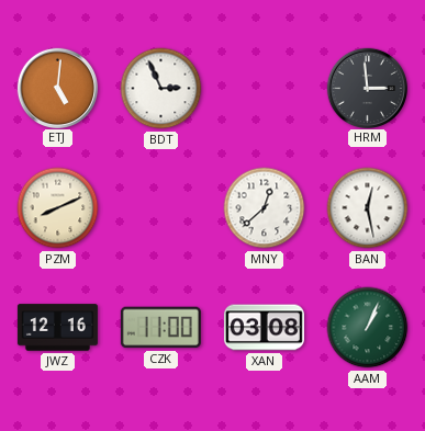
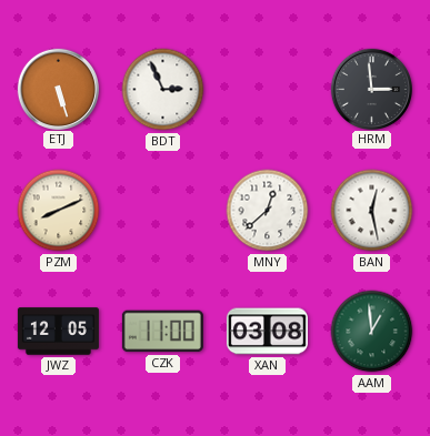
ETJ: 5:01 -> 5:27
JWZ: 12:16 -> 12:05
AAM: 1:04 -> 12:59
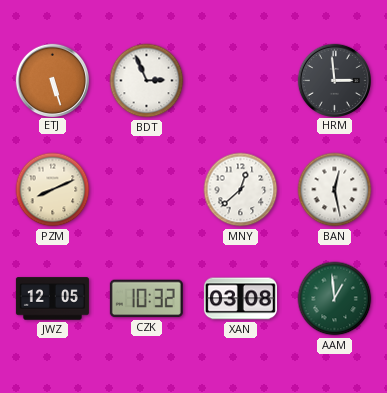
CZK: 11:00 -> 10:32
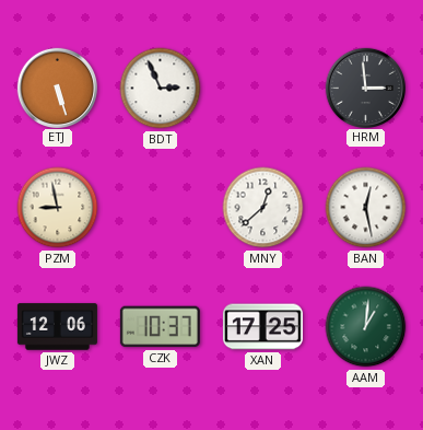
PZM: 8:11 -> 8:58
JWZ: 12:05 -> 12:06
CZK: 10:32 -> 10:37
XAN: 03:08 -> 17:25
AAM: 12:59 -> 1:01
